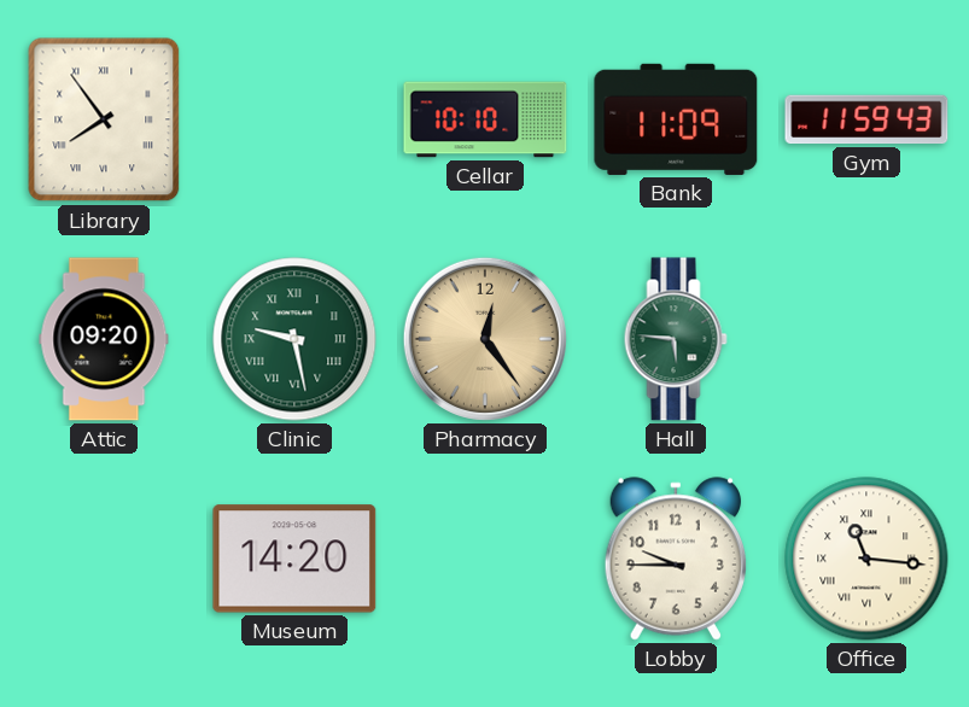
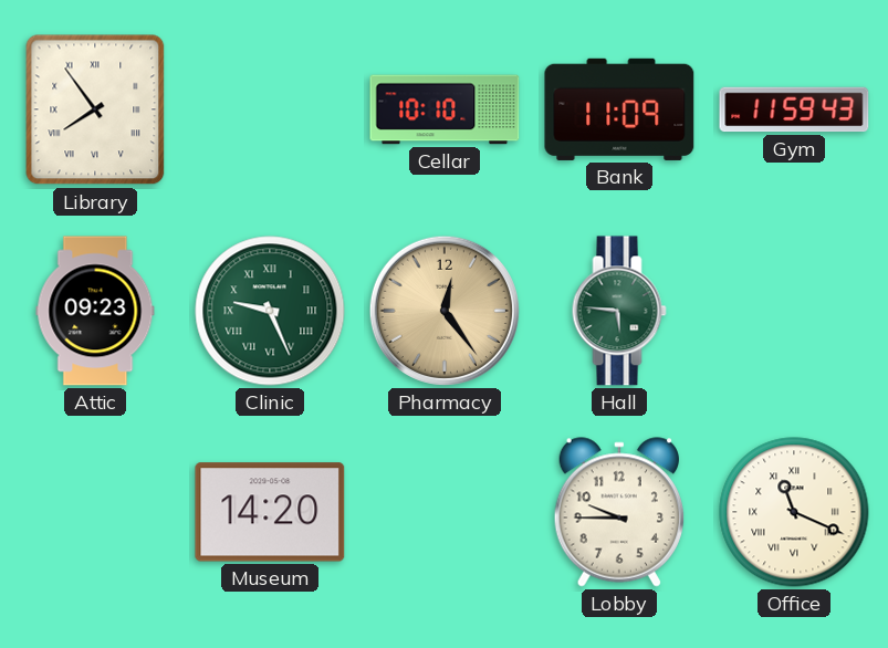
Attic: 09:20 -> 09:23
Clinic: 9:28 -> 9:26
Office: 11:16 -> 11:19
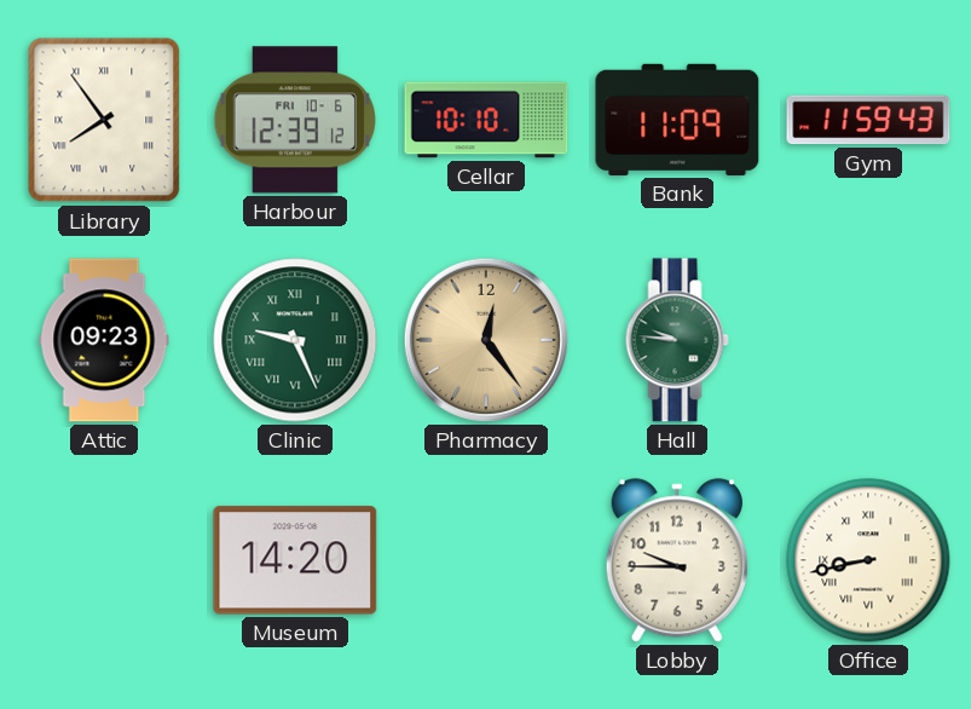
Harbour: none -> 12:39
Hall: 5:46 -> 9:46
Office: 11:19 -> 8:43
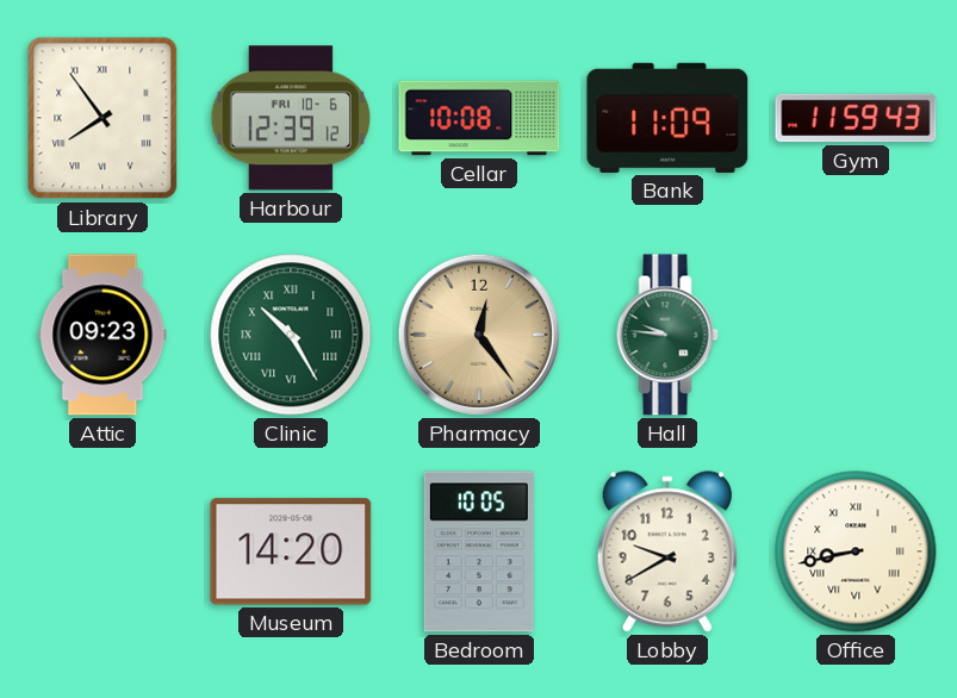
Cellar: 10:10 -> 10:08
Clinic: 9:26 -> 10:25
Bedroom: none -> 10:05
Lobby: 9:45 -> 9:40
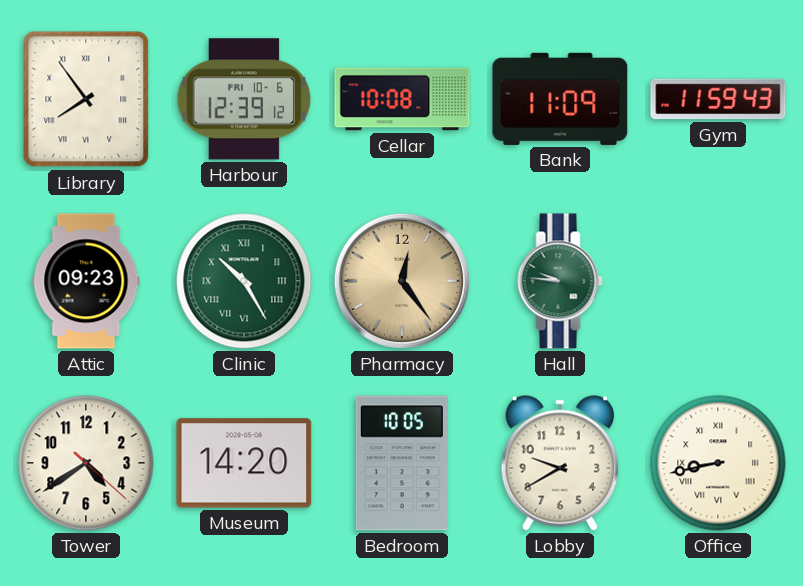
Tower: none -> 4:39
